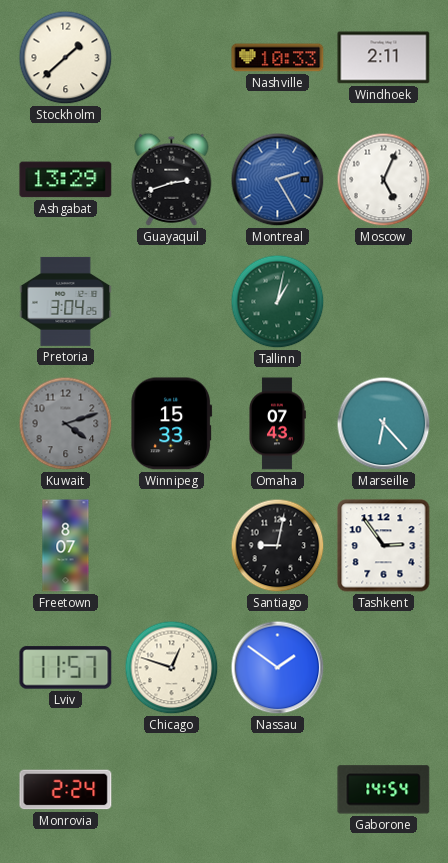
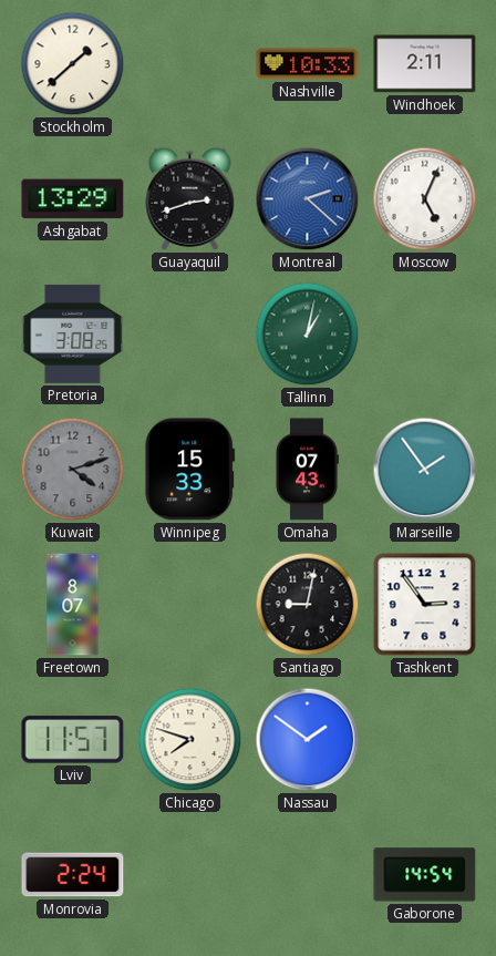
Montreal: 2:25 -> 2:22
Pretoria: 3:04 -> 3:08
Marseille: 6:23 -> 1:54
Chicago: 12:48 -> 7:48
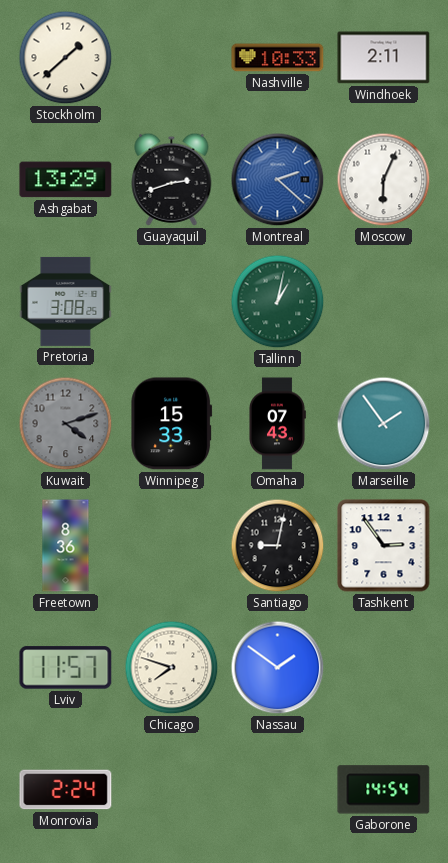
Moscow: 5:04 -> 6:04
Freetown: 8:07 -> 8:36
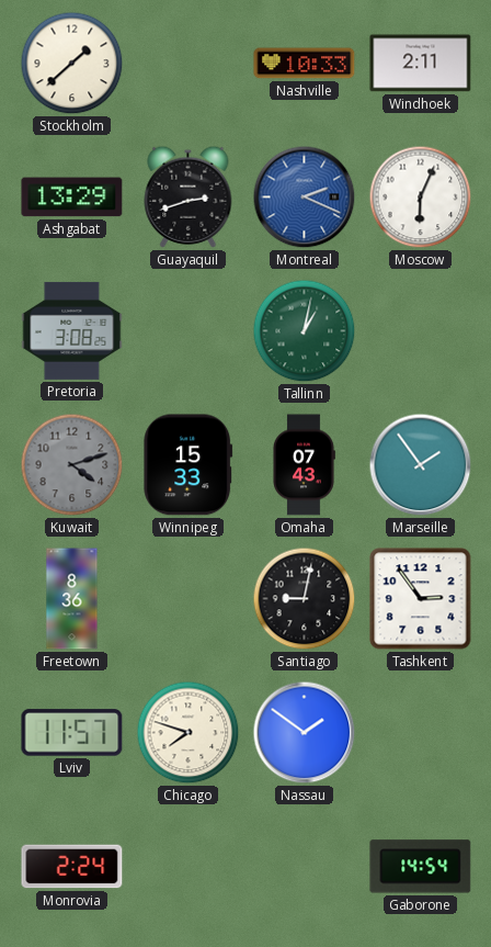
Montreal: 2:22 -> 2:19
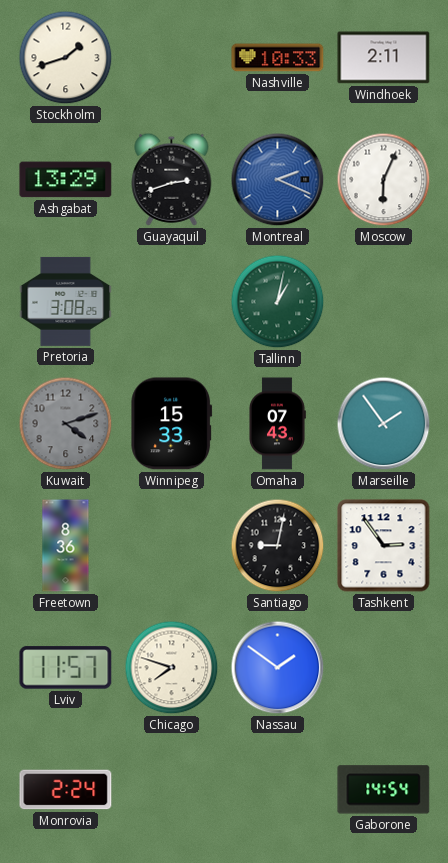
Stockholm: 1:38 -> 1:42
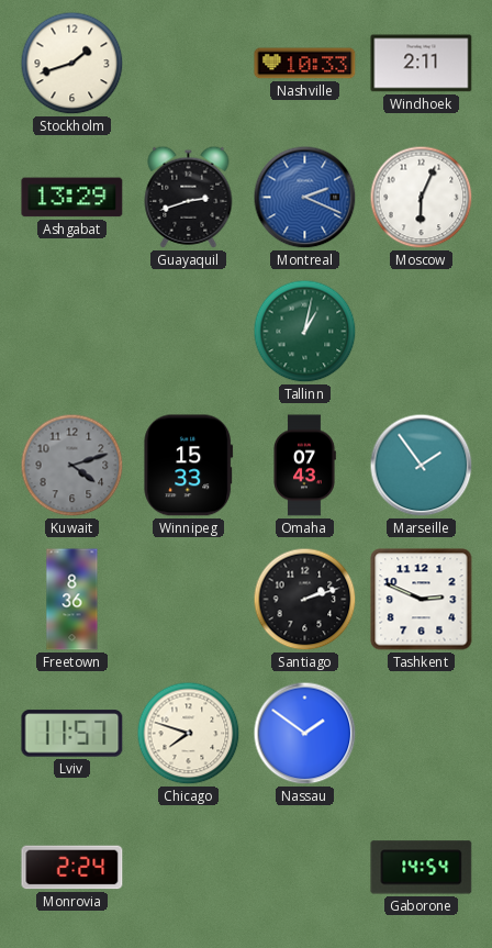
Pretoria: 3:08 -> none
Santiago: 9:02 -> 2:12
Tashkent: 2:54 -> 2:49
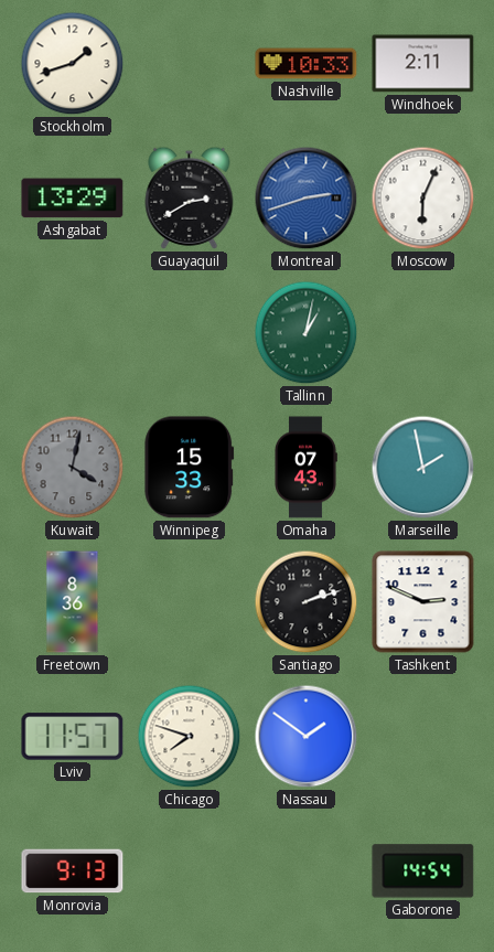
Guayaquil: 2:42 -> 2:40
Montreal: 2:19 -> 2:42
Kuwait: 4:12 -> 4:02
Marseille: 1:54 -> 1:58
Monrovia: 2:24 -> 9:13
